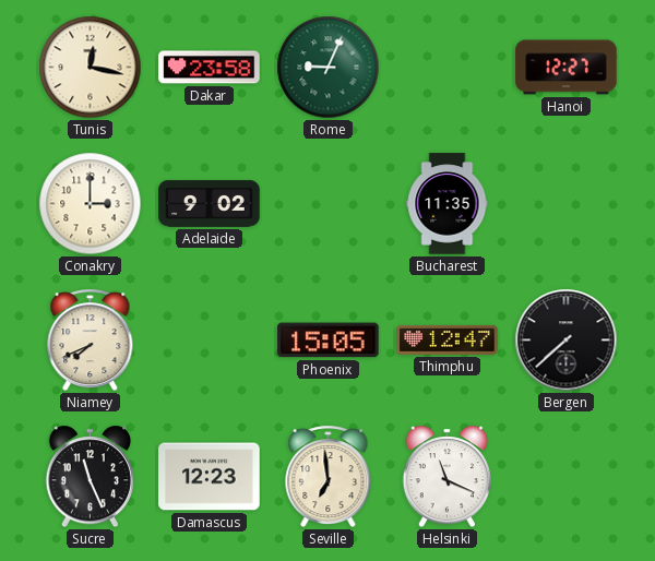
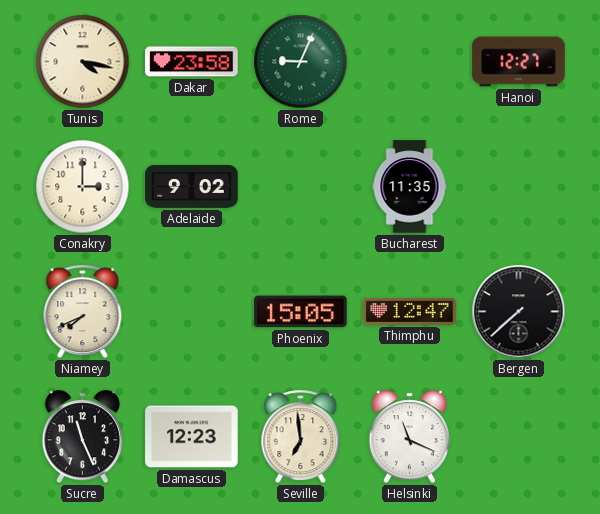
Tunis: 12:17 -> 4:17
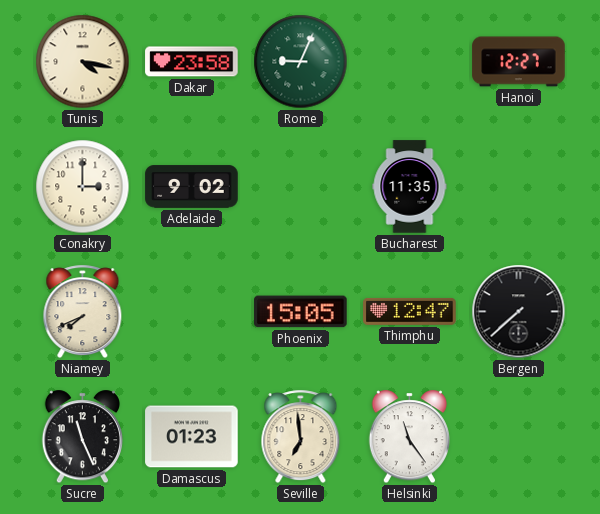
Damascus: 12:23 -> 01:23
Helsinki: 11:19 -> 11:24
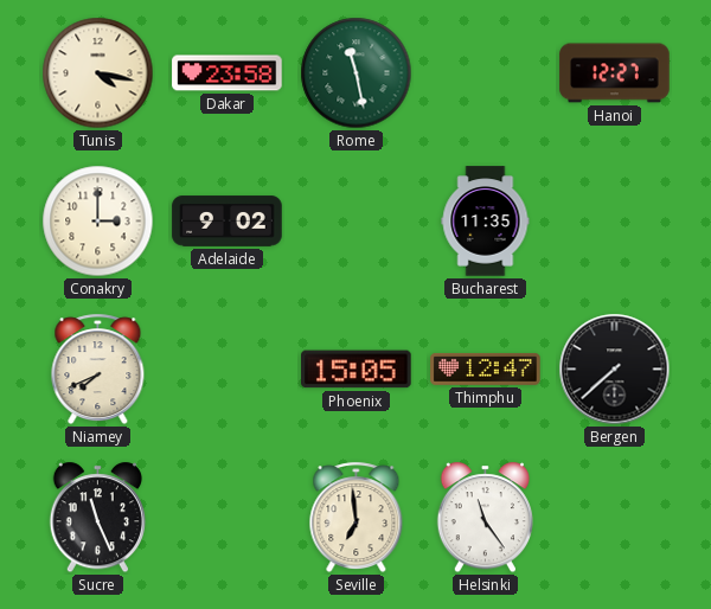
Rome: 9:04 -> 11:28
Damascus: 01:23 -> none
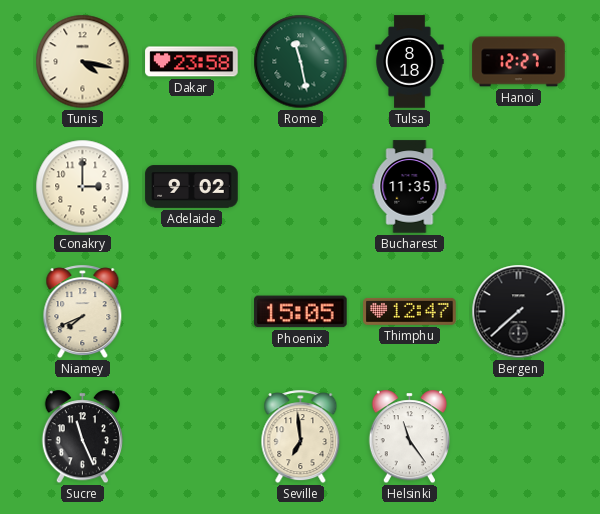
Tulsa: none -> 8:18
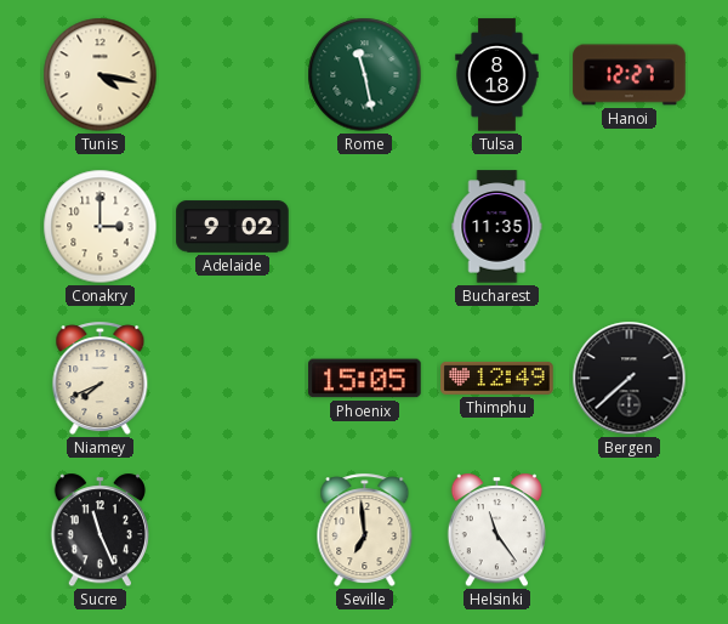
Dakar: 23:58 -> none
Thimphu: 12:47 -> 12:49
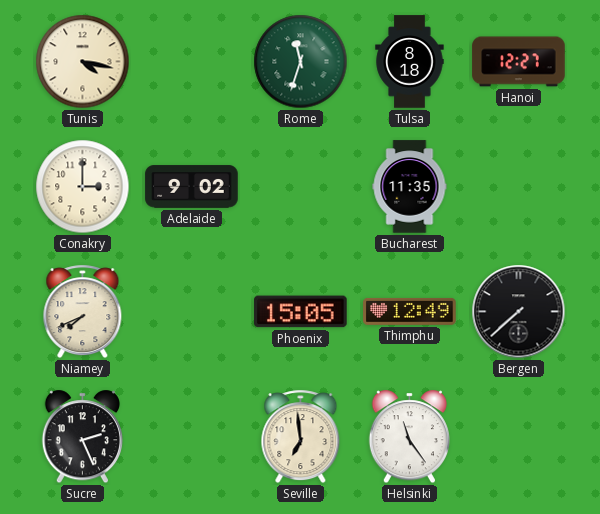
Rome: 11:28 -> 11:33
Sucre: 11:26 -> 2:26
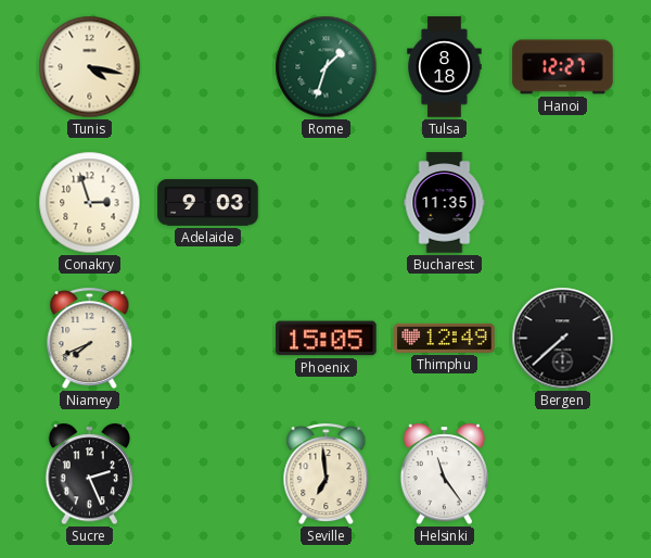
Rome: 11:33 -> 1:33
Conakry: 3:00 -> 2:57
Adelaide: 9:02 -> 9:03
